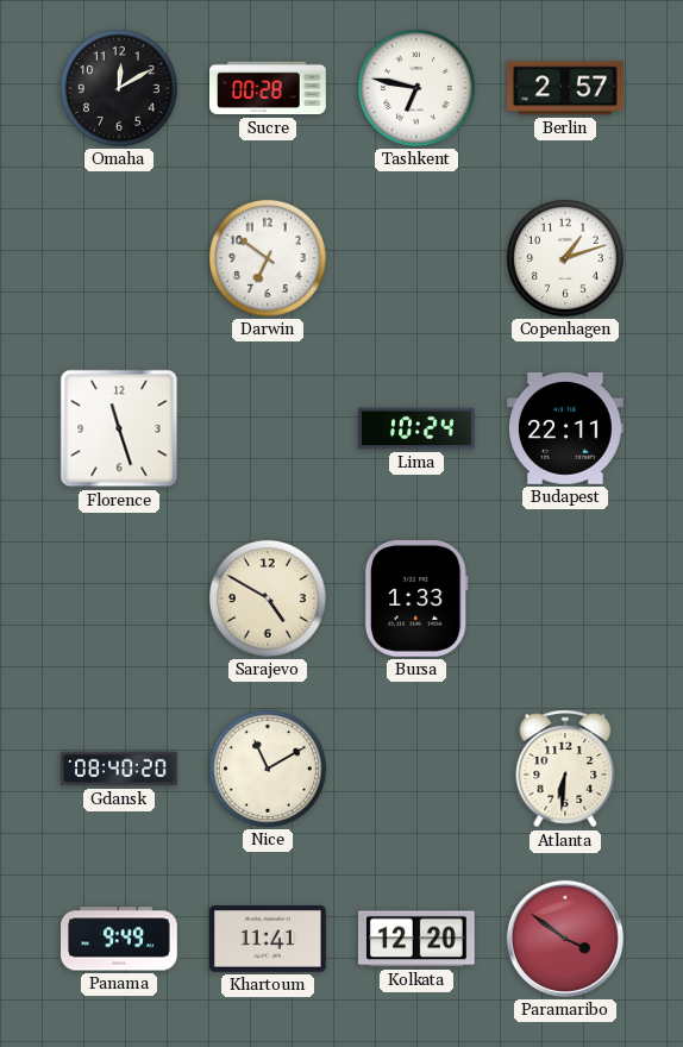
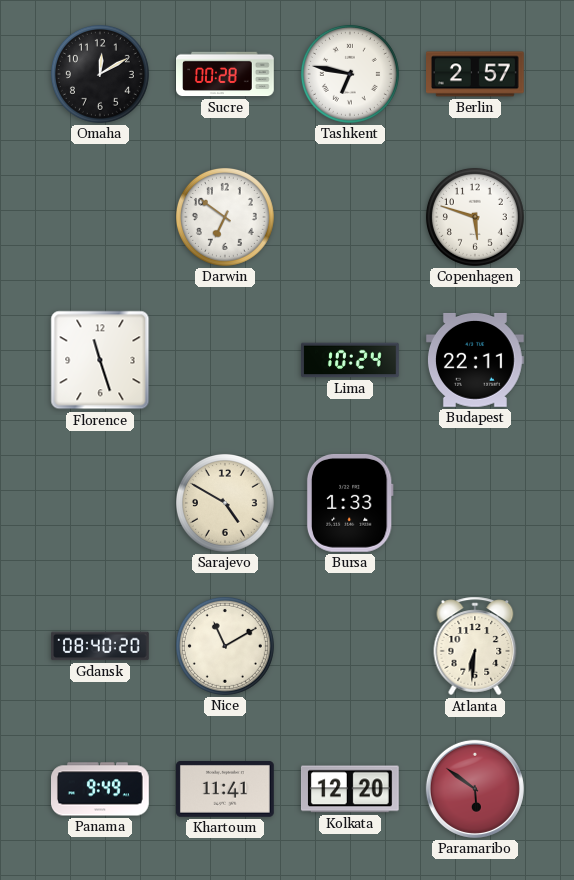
Copenhagen: 1:12 -> 5:48
Paramaribo: 3:51 -> 5:51
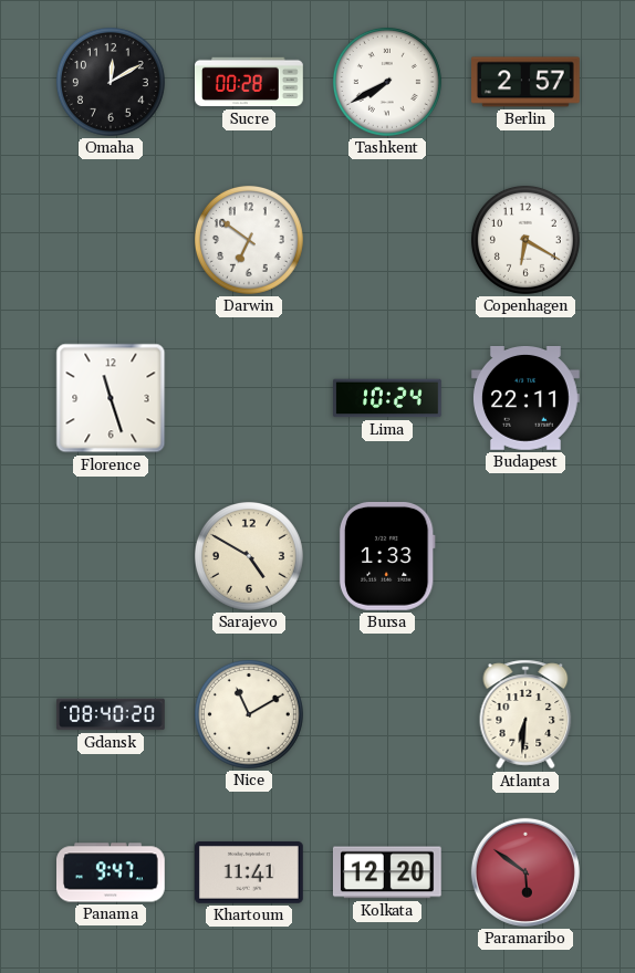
Tashkent: 6:47 -> 7:40
Copenhagen: 5:48 -> 6:20
Panama: 9:49 -> 9:47
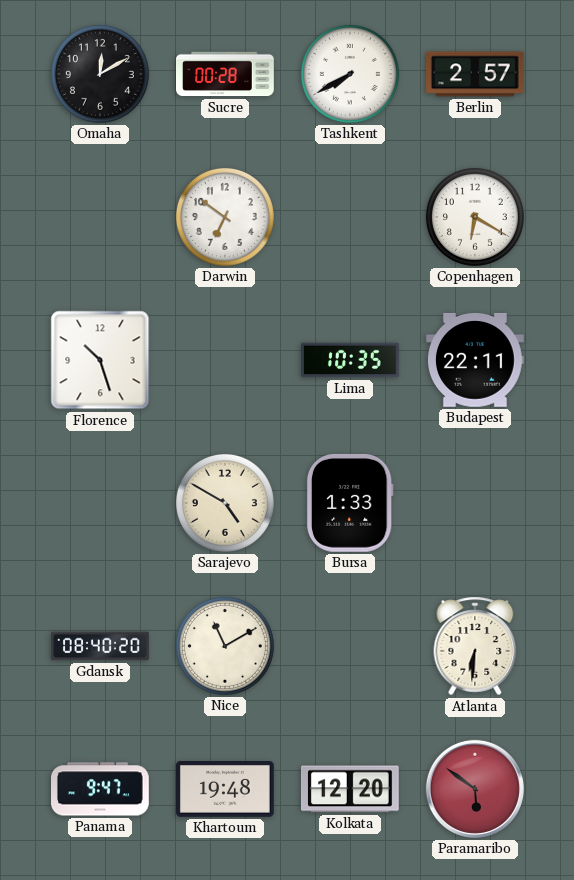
Florence: 11:27 -> 10:27
Lima: 10:24 -> 10:35
Khartoum: 11:41 -> 19:48
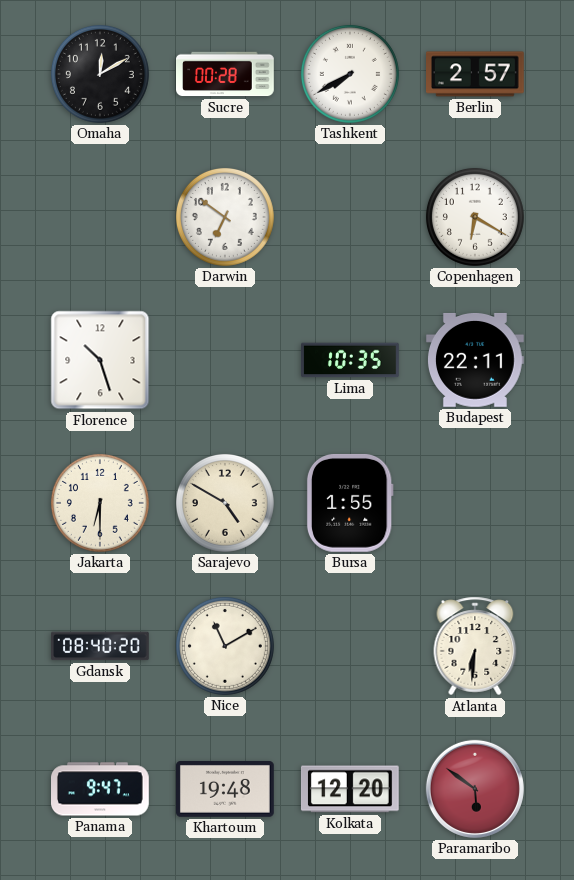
Jakarta: none -> 6:30
Bursa: 1:33 -> 1:55
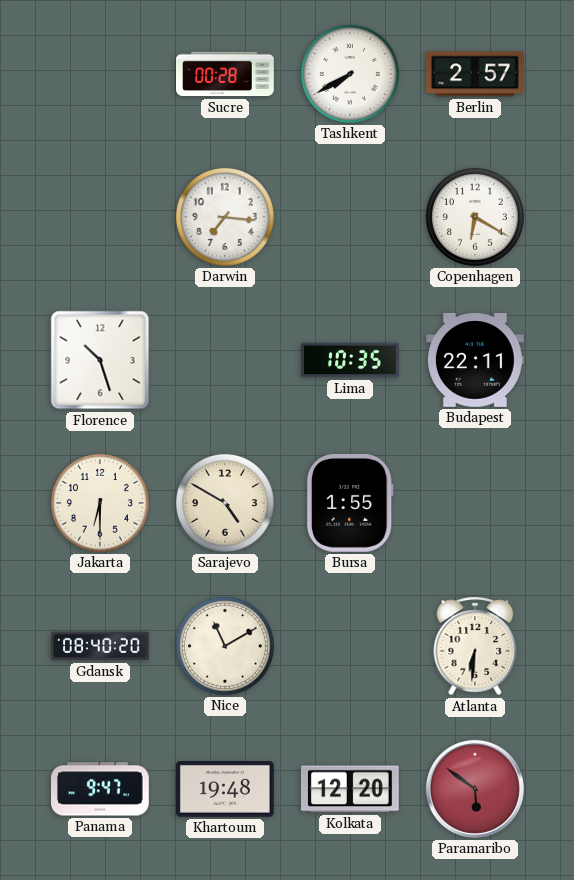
Omaha: 12:10 -> none
Darwin: 6:51 -> 7:16
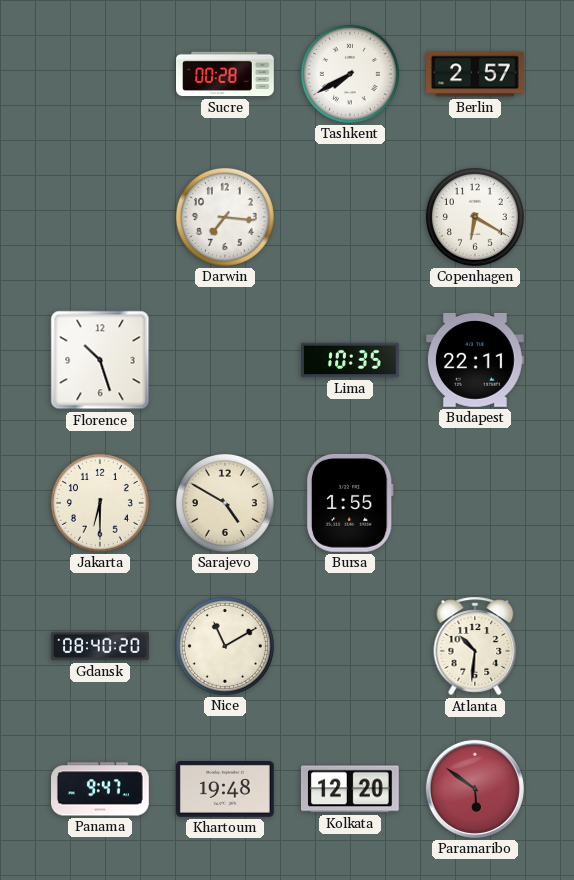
Atlanta: 6:31 -> 10:31
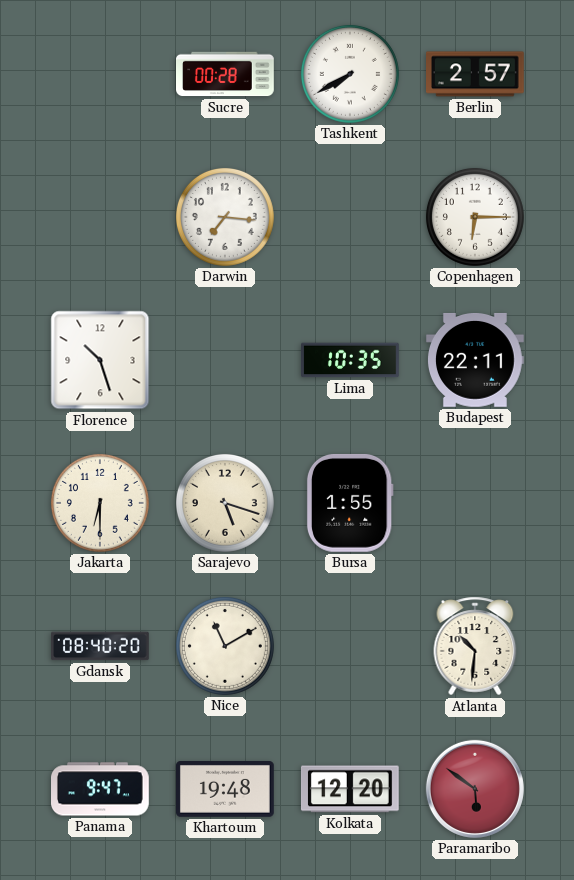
Copenhagen: 6:20 -> 6:15
Sarajevo: 4:50 -> 5:18
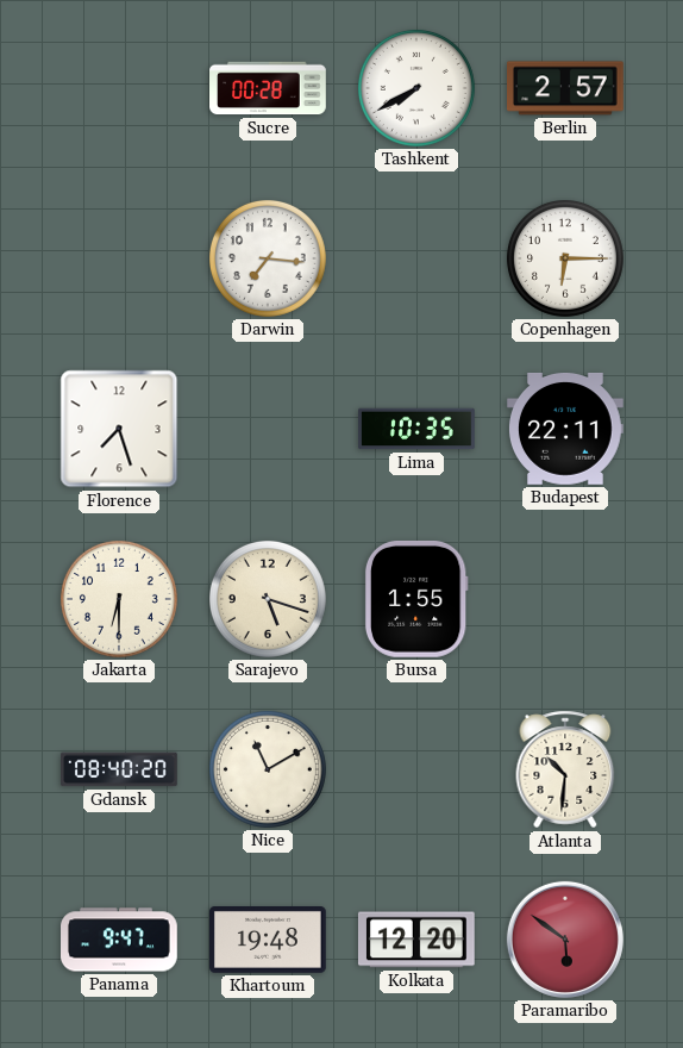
Florence: 10:27 -> 7:27
